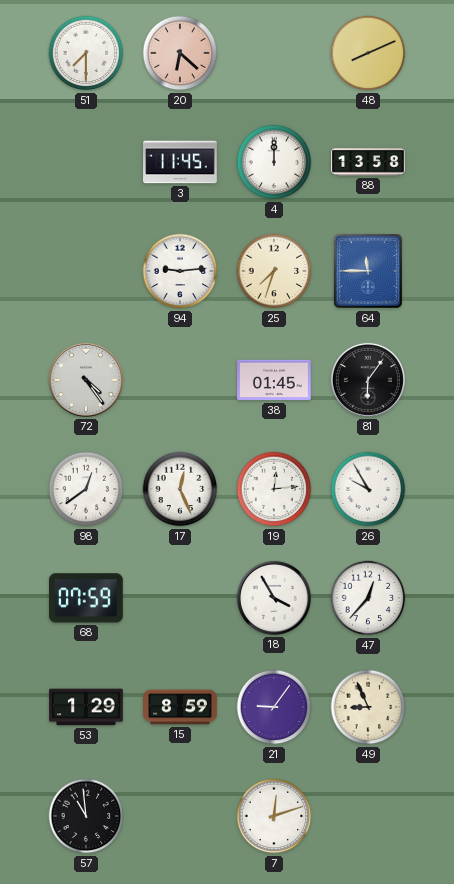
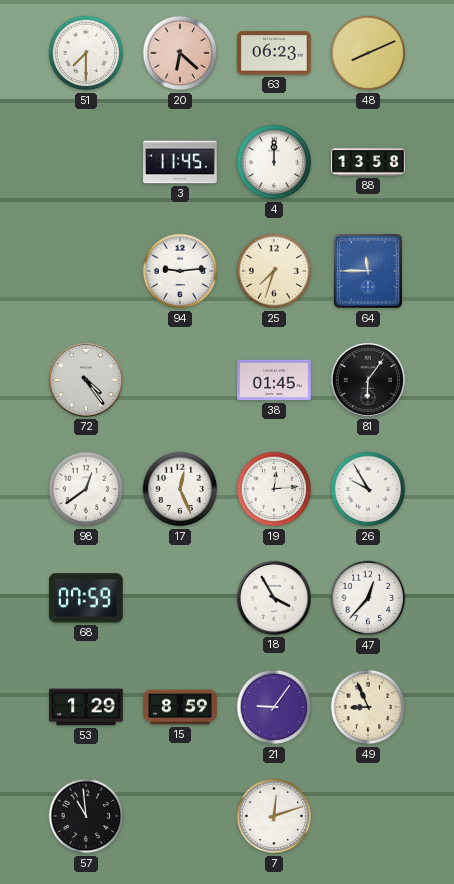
63: none -> 06:23
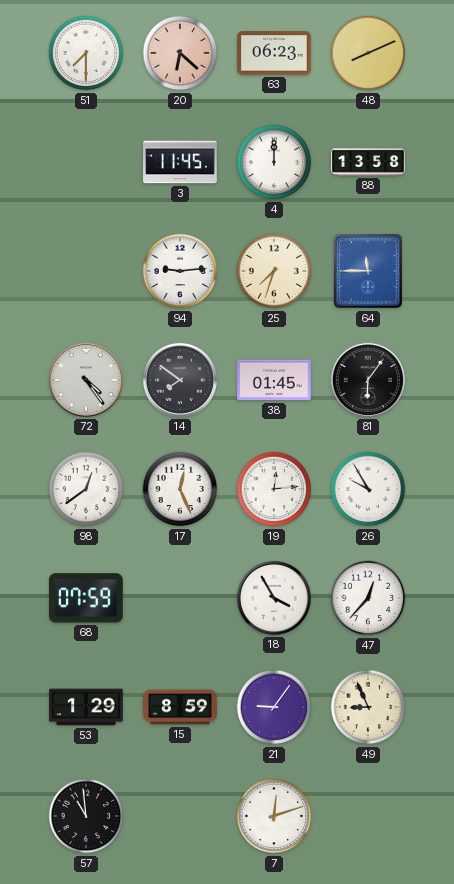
14: none -> 7:51
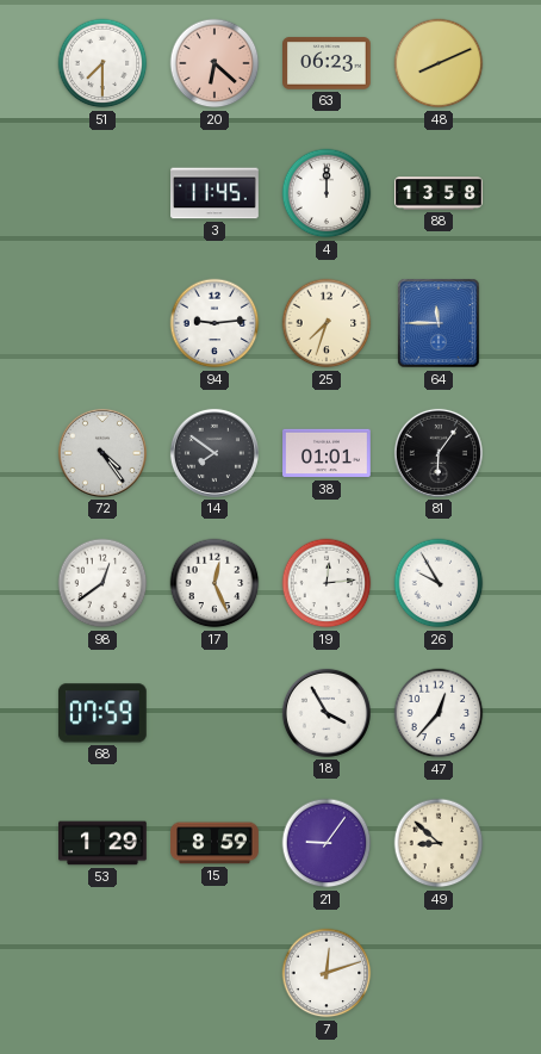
38: 01:45 -> 01:01
49: 8:56 -> 8:52
57: 10:59 -> none
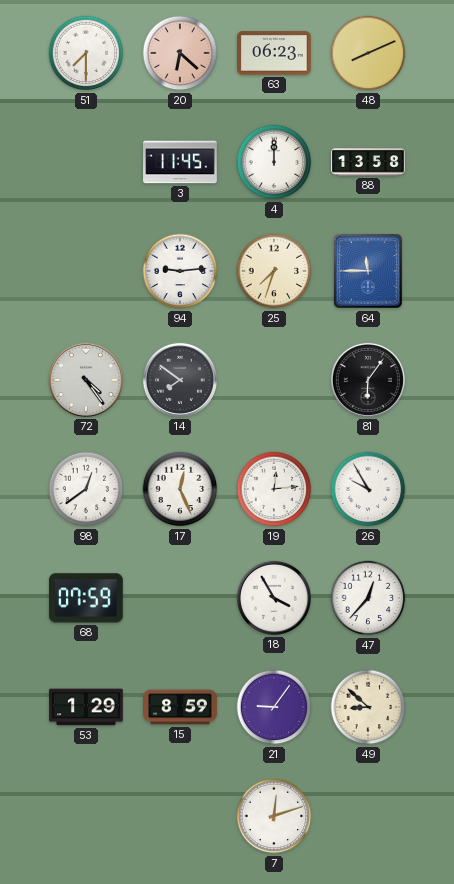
38: 01:01 -> none
